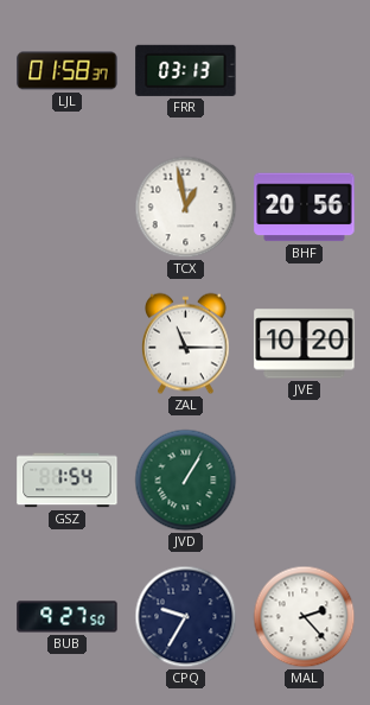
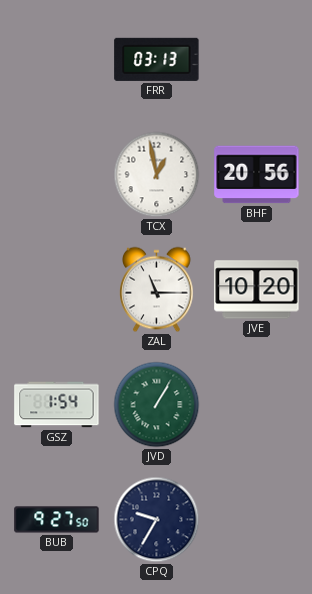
LJL: 01:58 -> none
MAL: 2:23 -> none
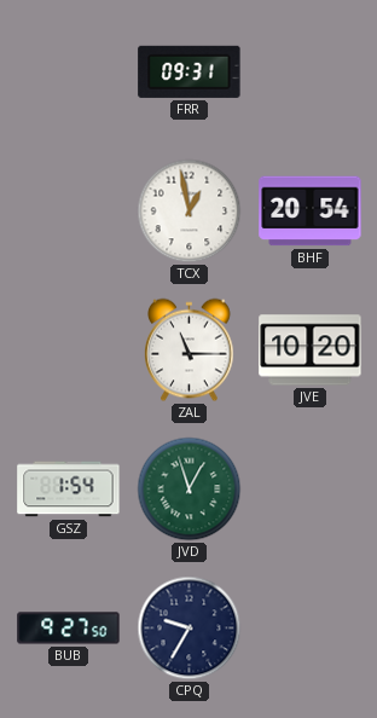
FRR: 03:13 -> 09:31
BHF: 20:56 -> 20:54
JVD: 1:05 -> 12:57
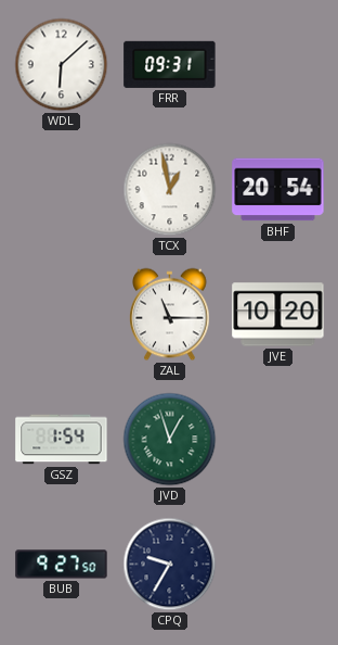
WDL: none -> 6:08
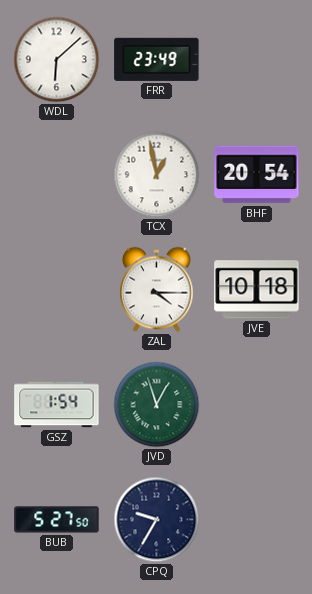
FRR: 09:31 -> 23:49
ZAL: 11:15 -> 4:15
JVE: 10:20 -> 10:18
BUB: 9:27 -> 5:27
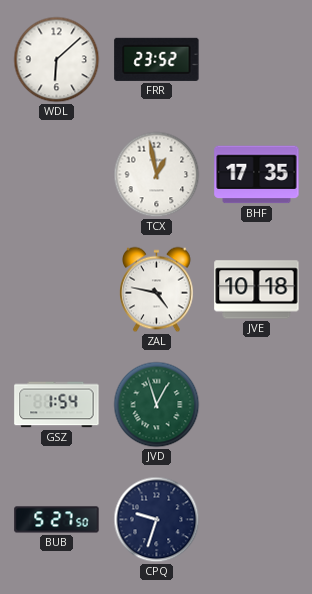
FRR: 23:49 -> 23:52
BHF: 20:54 -> 17:35
ZAL: 4:15 -> 4:47
CPQ: 9:35 -> 9:33
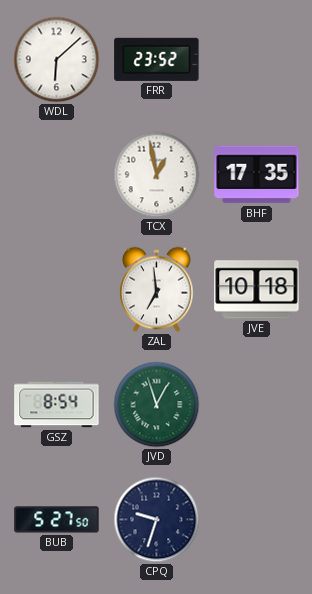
ZAL: 4:47 -> 6:59
GSZ: 1:54 -> 8:54
